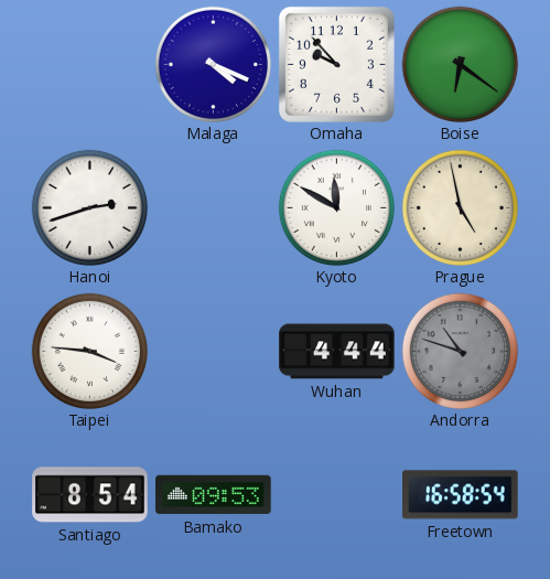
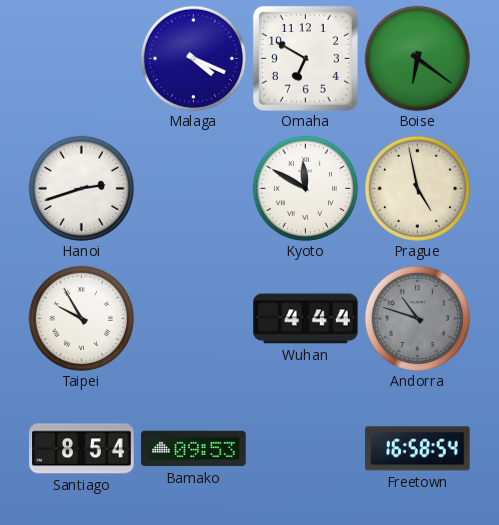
Omaha: 9:53 -> 6:50
Taipei: 3:46 -> 9:55
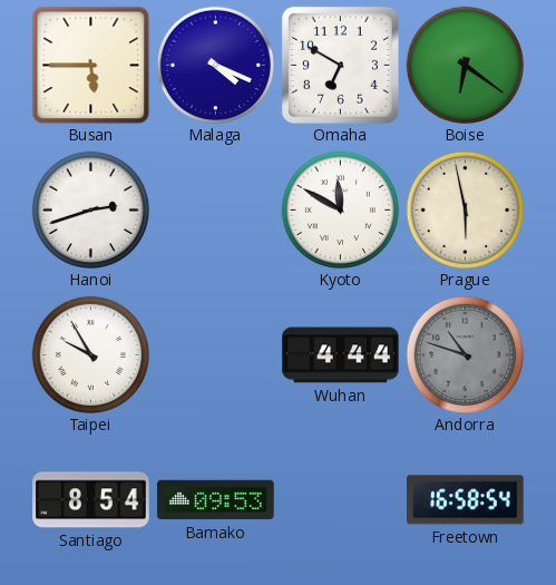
Busan: none -> 5:45
Prague: 4:58 -> 5:58
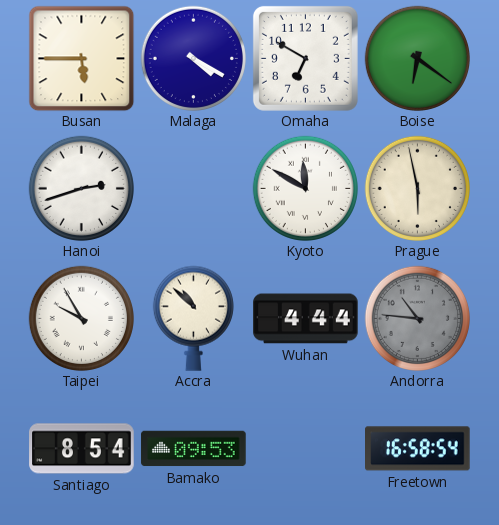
Malaga: 4:19 -> 4:20
Accra: none -> 10:52
Andorra: 10:48 -> 10:46
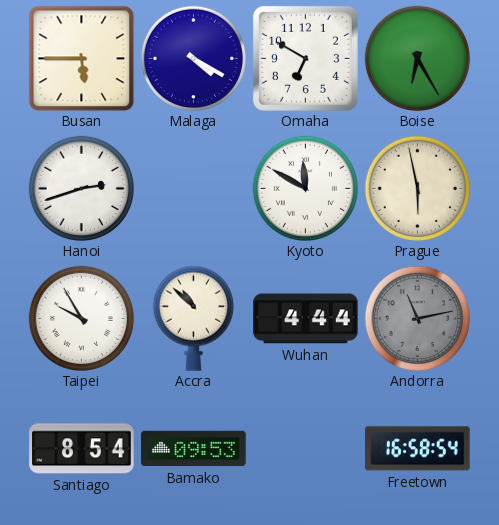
Boise: 6:21 -> 6:25
Andorra: 10:46 -> 11:13
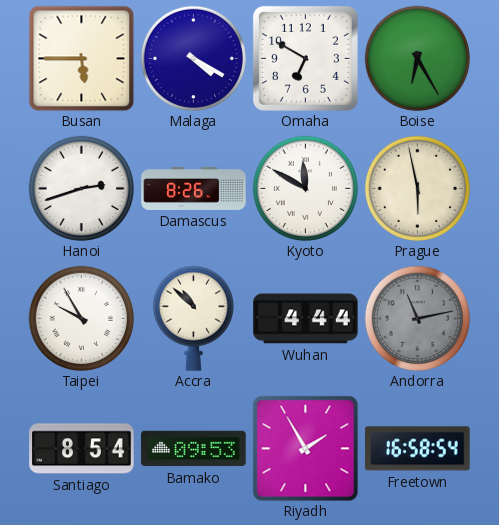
Damascus: none -> 8:26
Riyadh: none -> 1:55
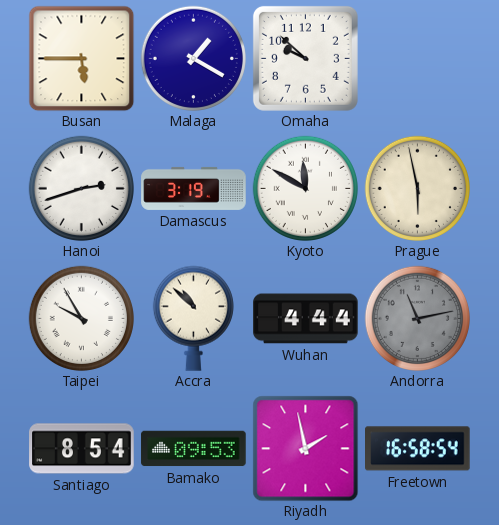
Malaga: 4:20 -> 1:20
Omaha: 6:50 -> 9:52
Boise: 6:25 -> none
Damascus: 8:26 -> 3:19
Riyadh: 1:55 -> 1:58
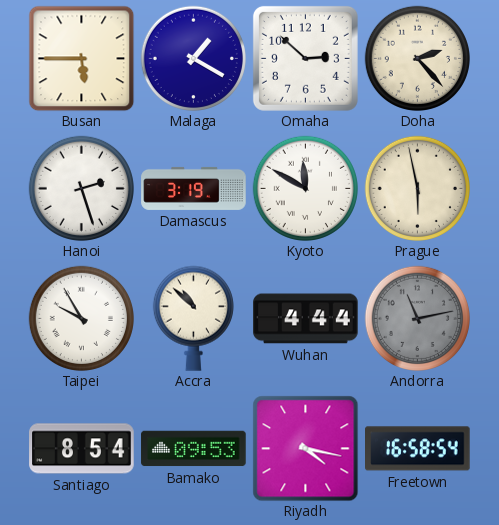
Omaha: 9:52 -> 2:52
Doha: none -> 2:23
Hanoi: 2:42 -> 2:27
Riyadh: 1:58 -> 4:17
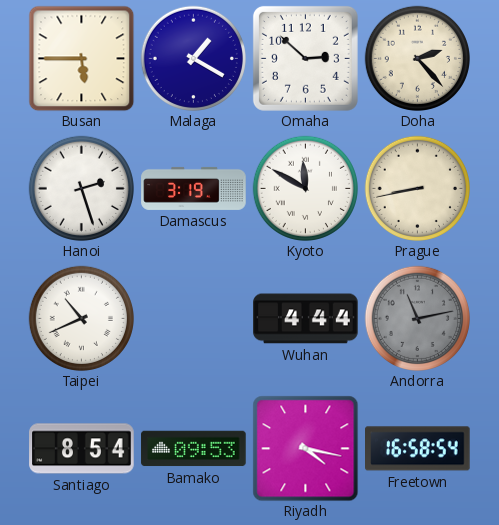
Prague: 5:58 -> 8:43
Taipei: 9:55 -> 10:41
Accra: 10:52 -> none
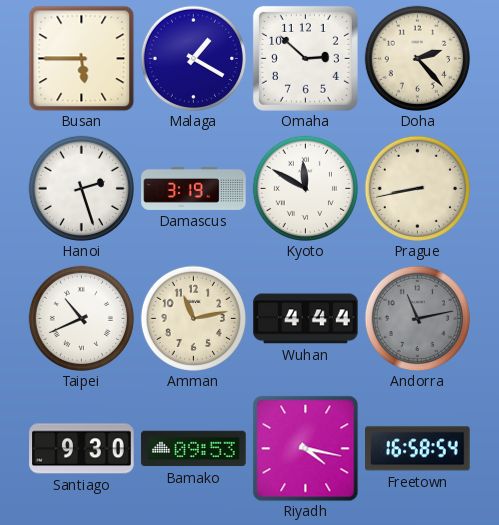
Amman: none -> 11:13
Santiago: 8:54 -> 9:30
